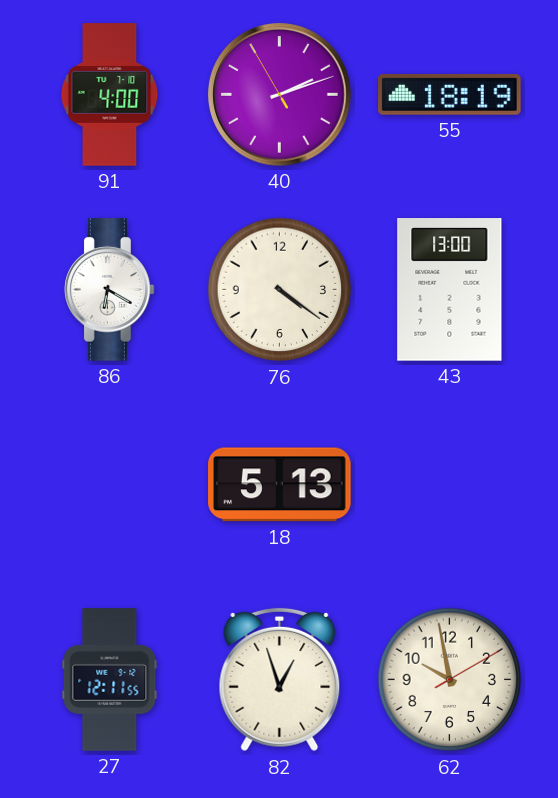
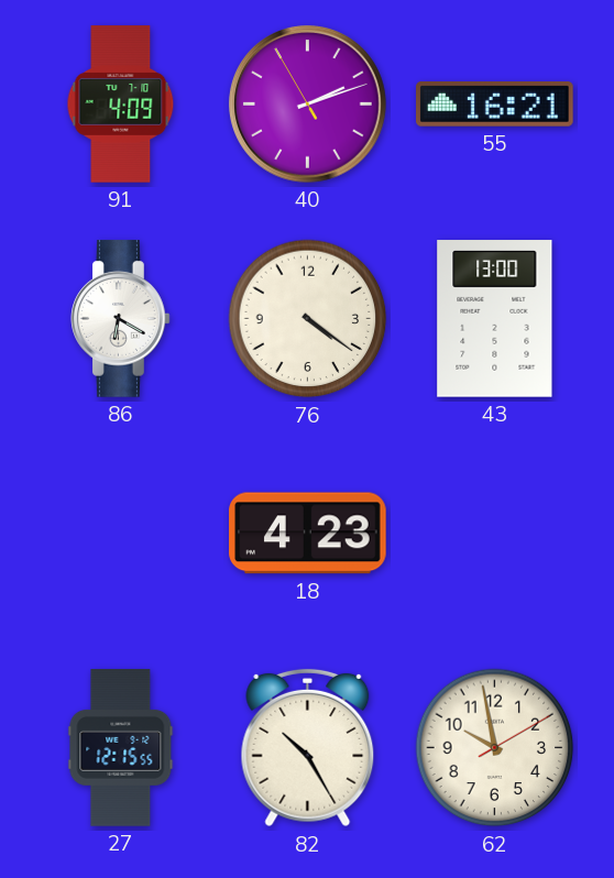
91: 4:00 -> 4:09
55: 18:19 -> 16:21
18: 5:13 -> 4:23
27: 12:11 -> 12:15
82: 12:57 -> 10:25
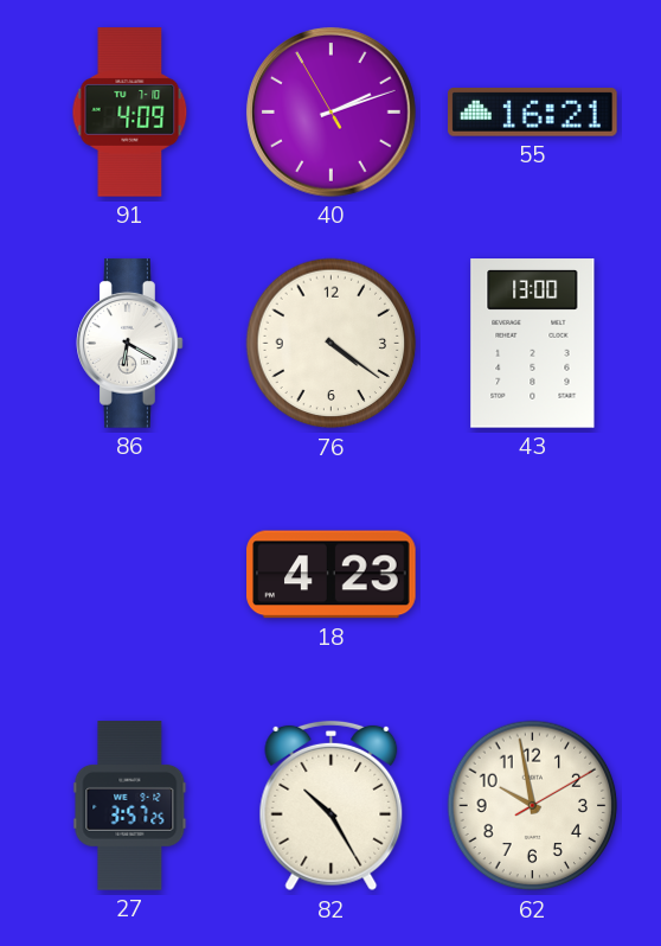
27: 12:15 -> 3:57
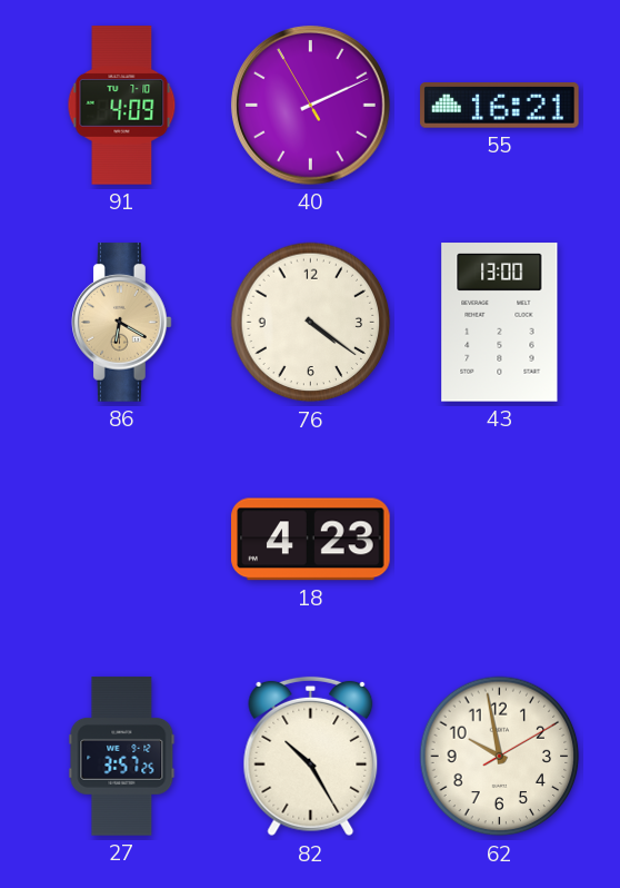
40: 2:11 -> 2:10
86 dial: white -> champagne
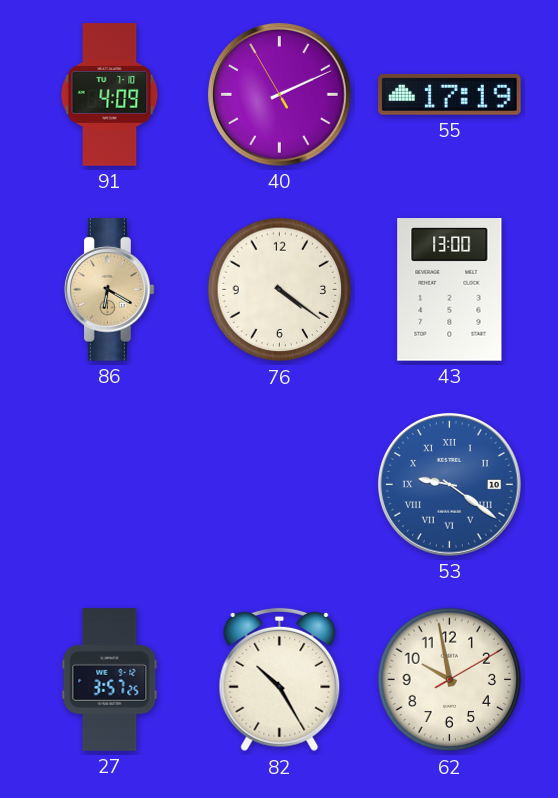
55: 16:21 -> 17:19
18: 4:23 -> none
53: none -> 9:21
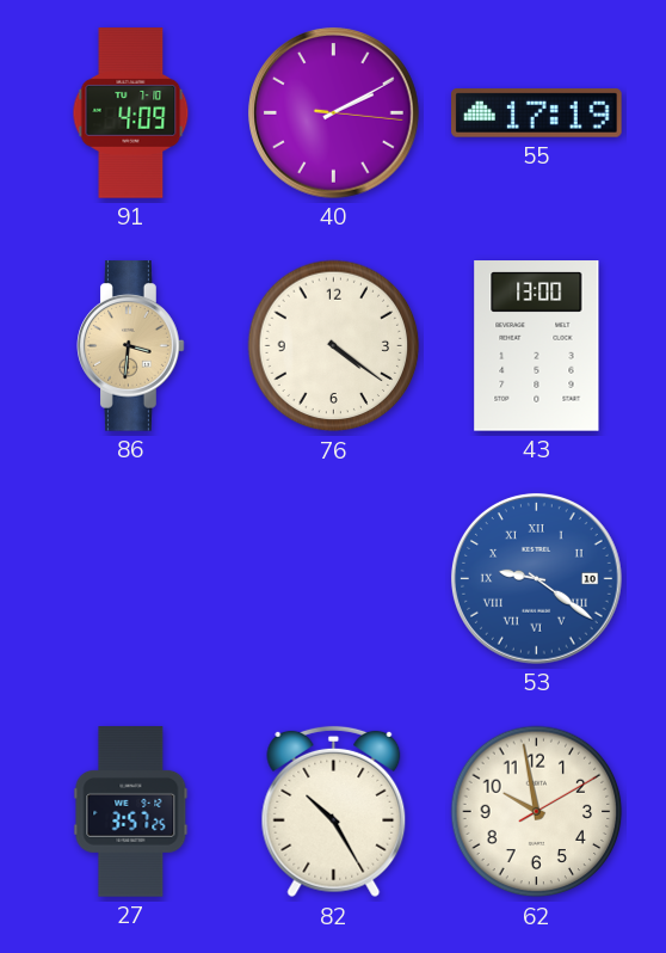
40: 2:10:55 -> 2:10:16
86: 6:20 -> 3:31
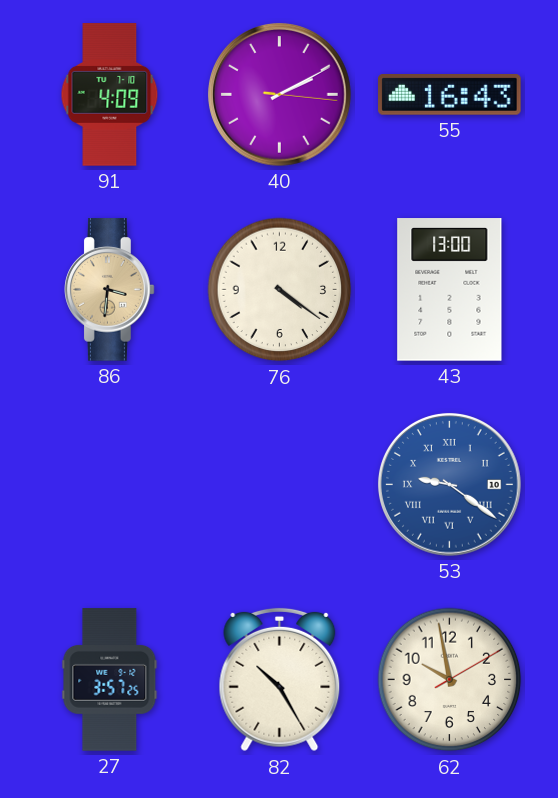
55: 17:19 -> 16:43
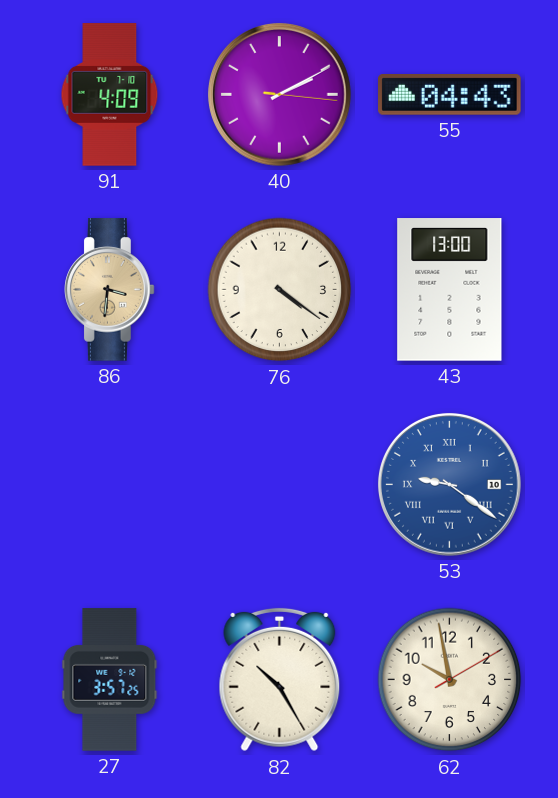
55: 16:43 -> 04:43
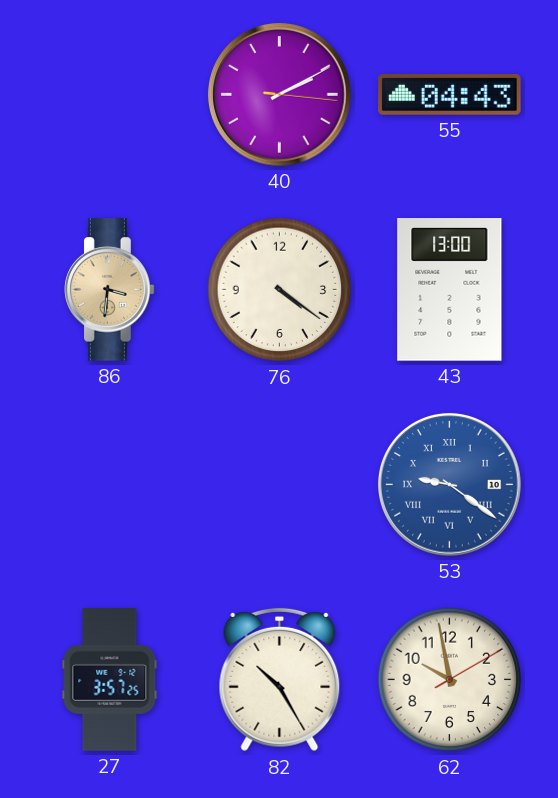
91: 4:09 -> none
